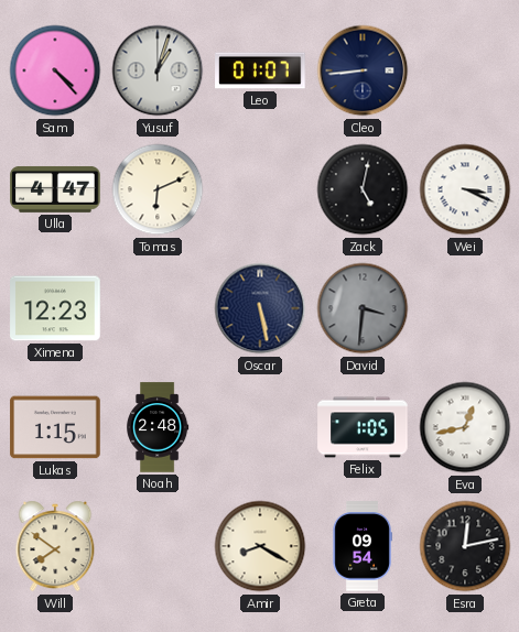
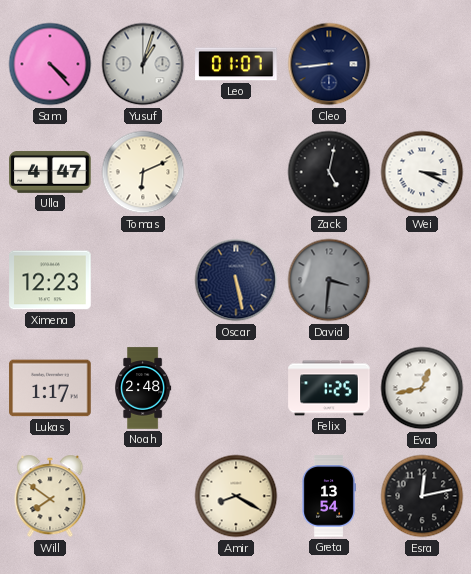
Lukas: 1:15 -> 1:17
Felix: 1:05 -> 1:25
Greta: 09:54 -> 13:54
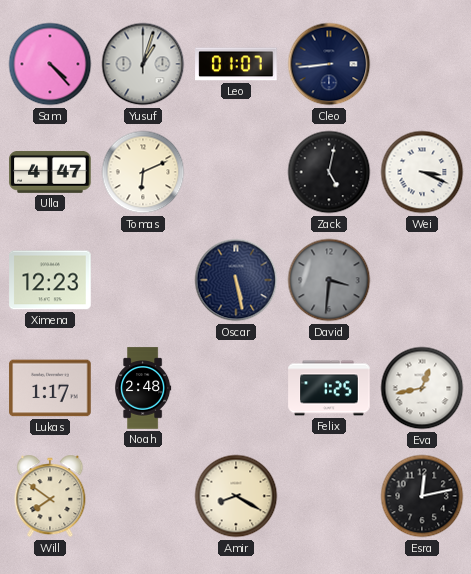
Greta: 13:54 -> none
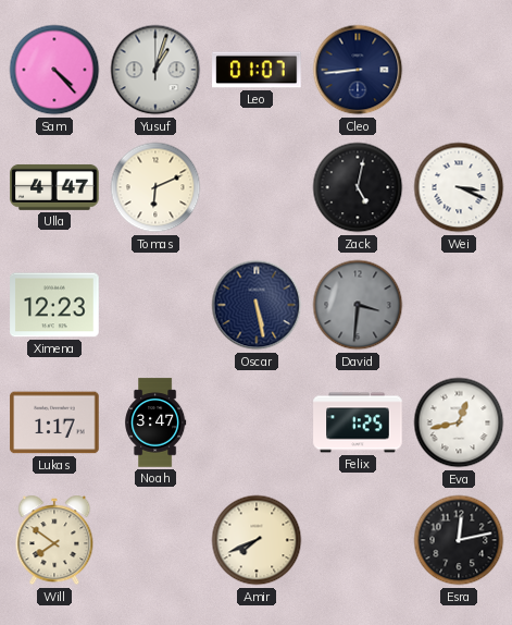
Noah: 2:48 -> 3:47
Amir: 8:20 -> 7:41
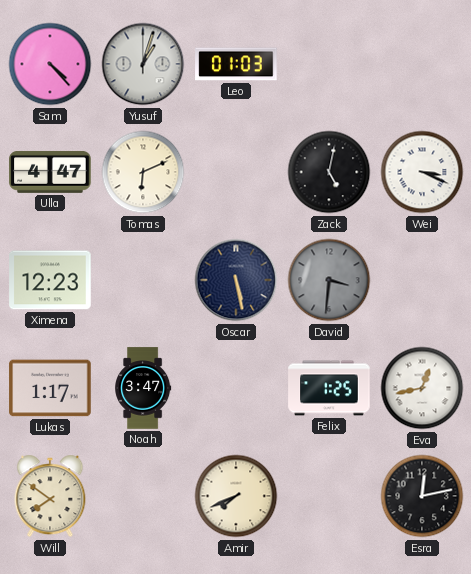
Leo: 01:07 -> 01:03
Cleo: 8:44 -> none
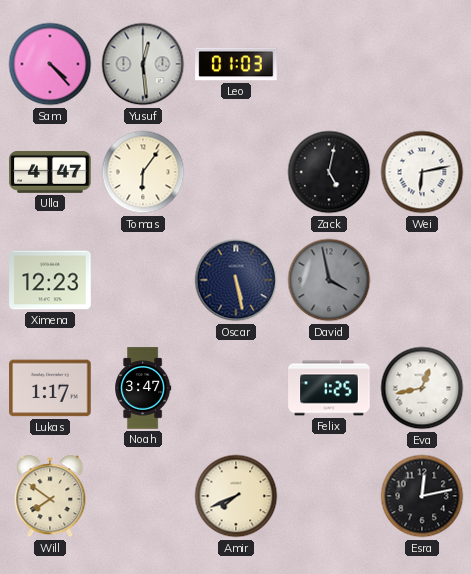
Yusuf: 1:03 -> 12:29
Tomas: 6:11 -> 6:06
Wei: 3:19 -> 6:13
David: 3:31 -> 3:58
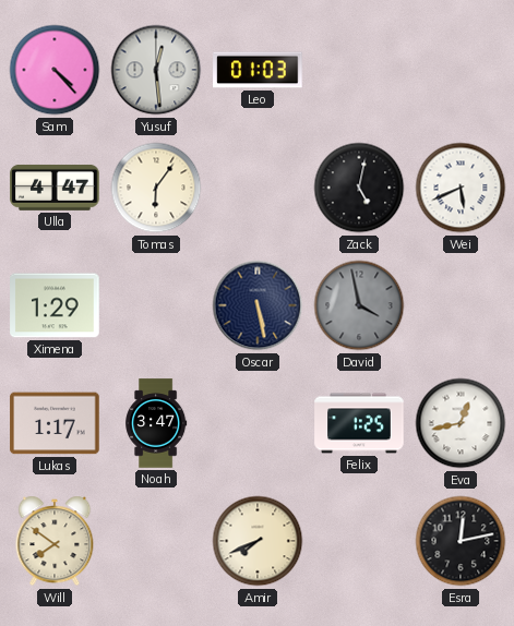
Wei: 6:13 -> 5:41
Ximena: 12:23 -> 1:29
